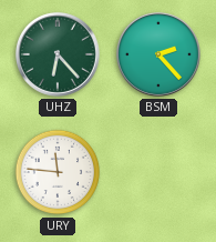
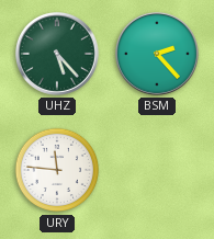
UHZ: 6:23 -> 5:23
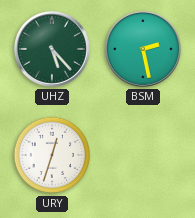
BSM: 2:23 -> 2:28
URY: 11:46 -> 12:33
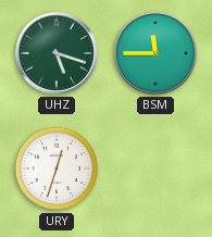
UHZ: 5:23 -> 5:18
BSM: 2:28 -> 11:45
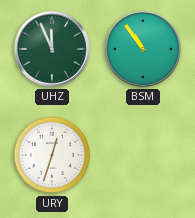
UHZ: 5:18 -> 11:56
BSM: 11:45 -> 10:54
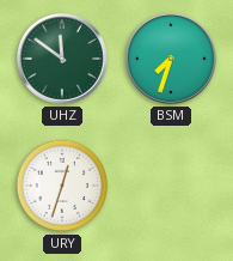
UHZ: 11:56 -> 11:51
BSM: 10:54 -> 7:33
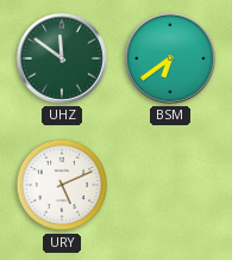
BSM: 7:33 -> 6:39
URY: 12:33 -> 5:11
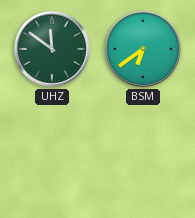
URY: 5:11 -> none
